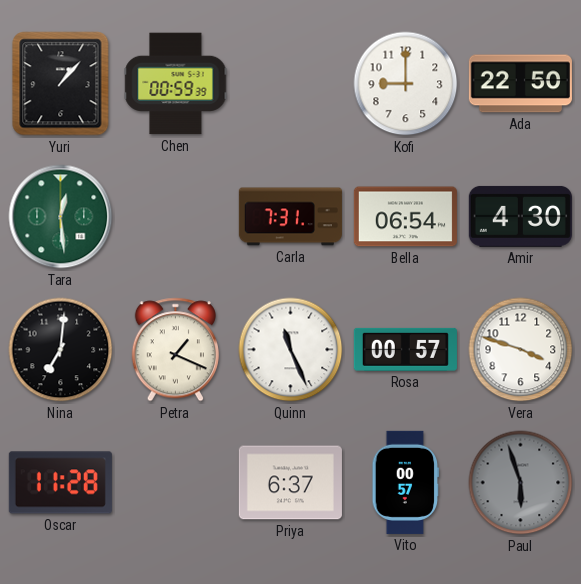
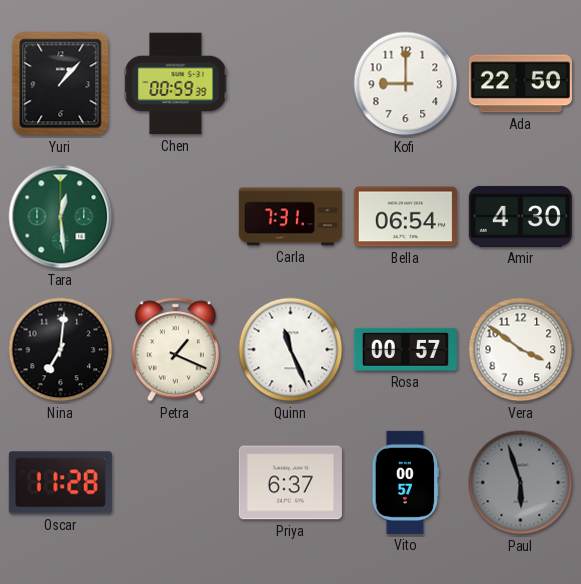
Vera: 3:48 -> 3:51
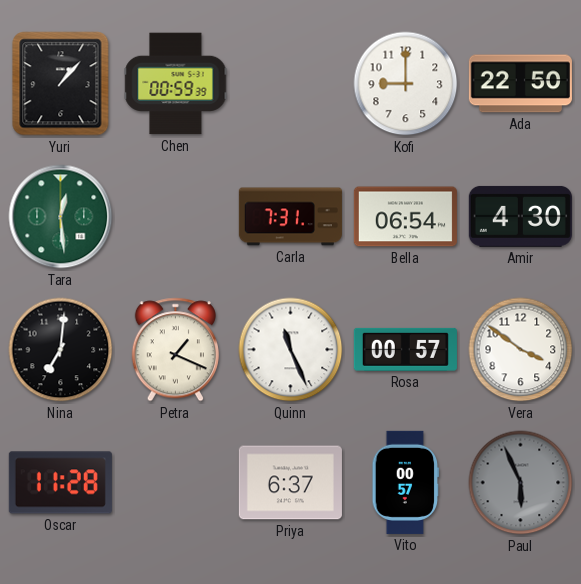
Paul: 5:57 -> 5:56
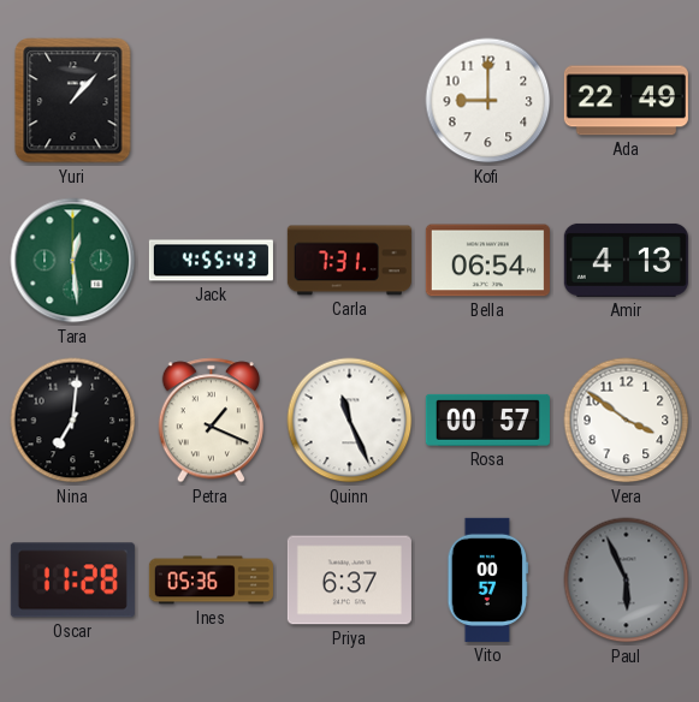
Chen: 00:59 -> none
Ada: 22:50 -> 22:49
Jack: none -> 4:55
Amir: 4:30 -> 4:13
Ines: none -> 05:36
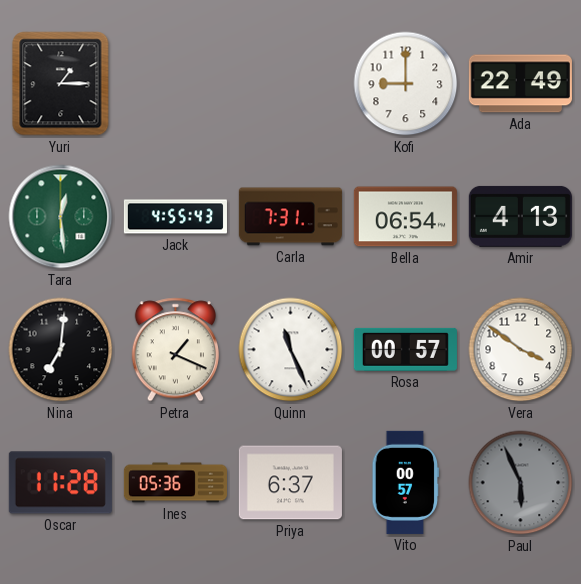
Yuri: 1:07 -> 1:15
